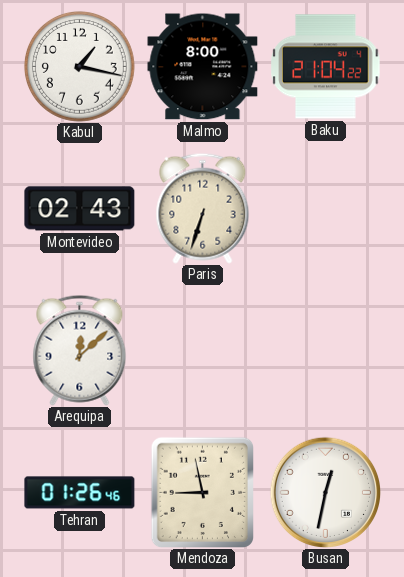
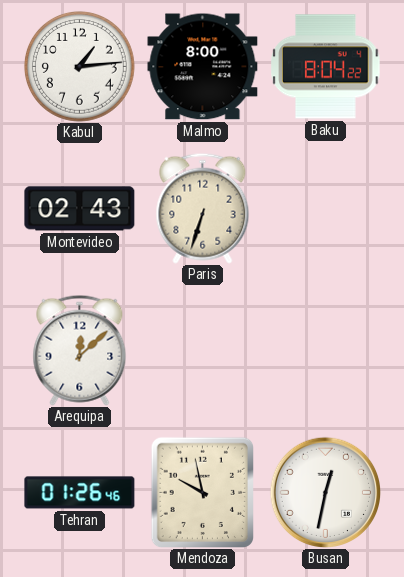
Kabul: 1:17 -> 1:14
Baku: 21:04 -> 8:04
Mendoza: 8:58 -> 9:58
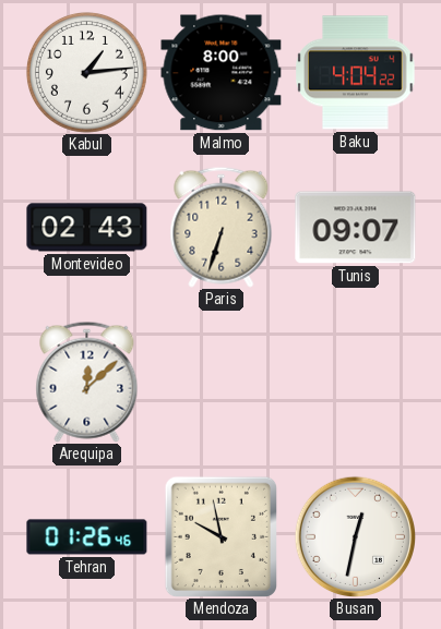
Baku: 8:04 -> 4:04
Tunis: none -> 09:07
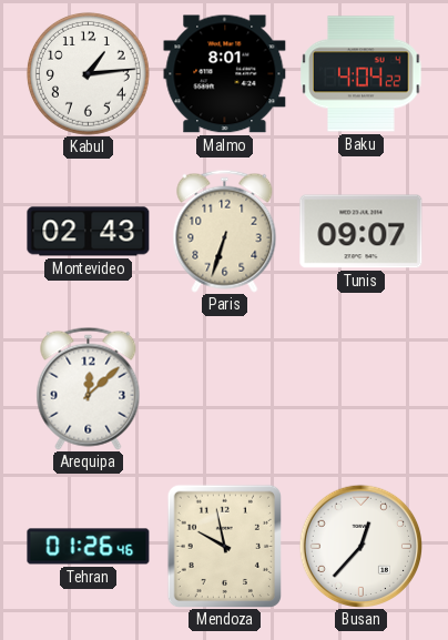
Malmo: 8:00 -> 8:01
Busan: 12:32 -> 12:37
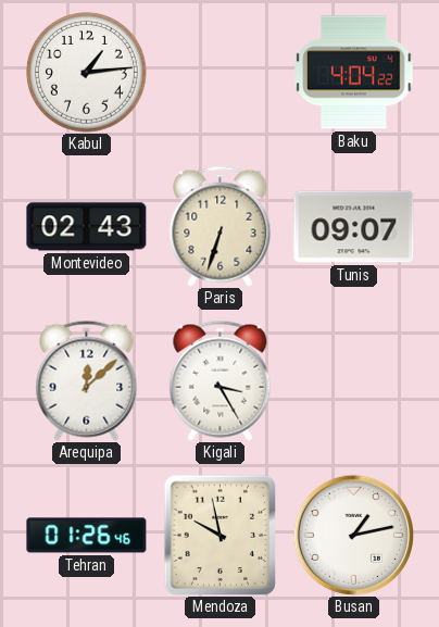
Malmo: 8:01 -> none
Kigali: none -> 3:25
Busan: 12:37 -> 1:13
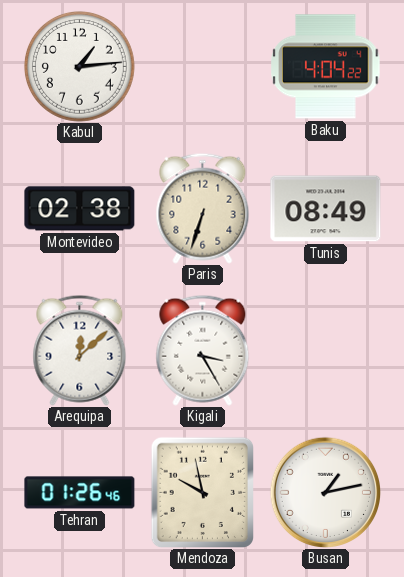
Montevideo: 02:43 -> 02:38
Tunis: 09:07 -> 08:49
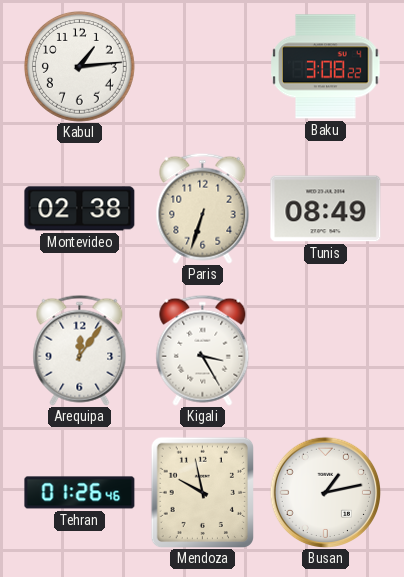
Baku: 4:04 -> 3:08
Arequipa: 12:08 -> 12:06
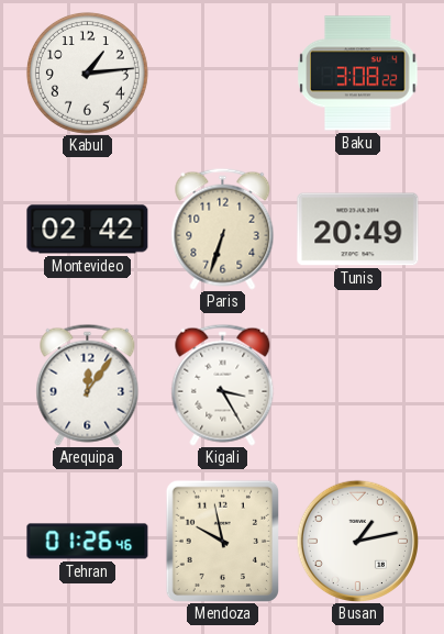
Montevideo: 02:38 -> 02:42
Tunis: 08:49 -> 20:49
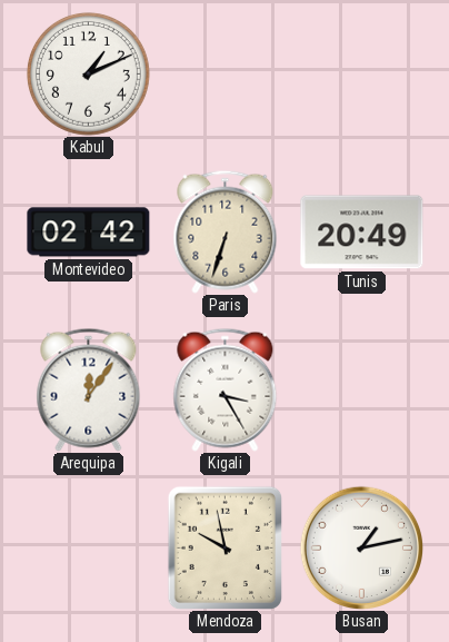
Kabul: 1:14 -> 1:11
Baku: 3:08 -> none
Tehran: 01:26 -> none
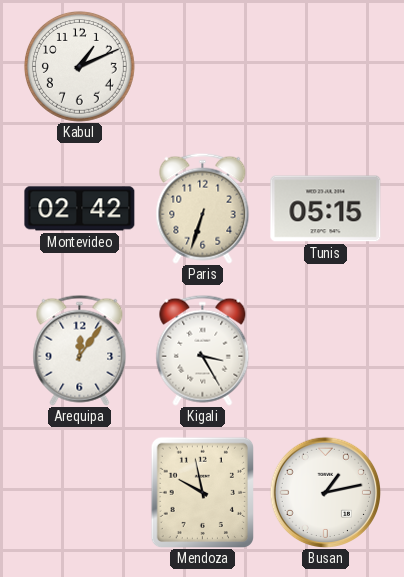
Tunis: 20:49 -> 05:15
